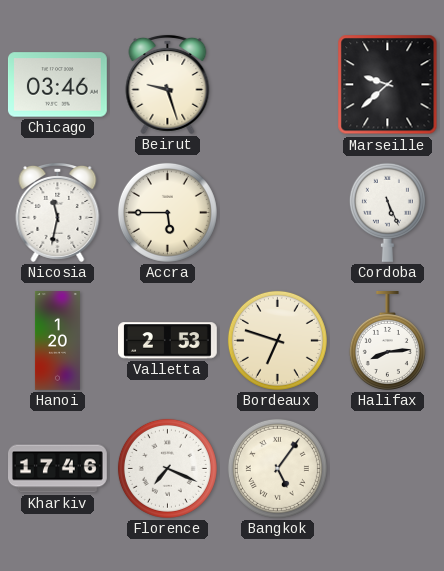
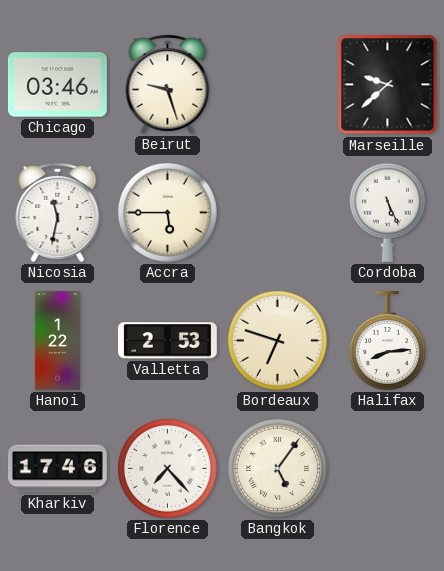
Hanoi: 1:20 -> 1:22
Florence: 7:19 -> 7:23
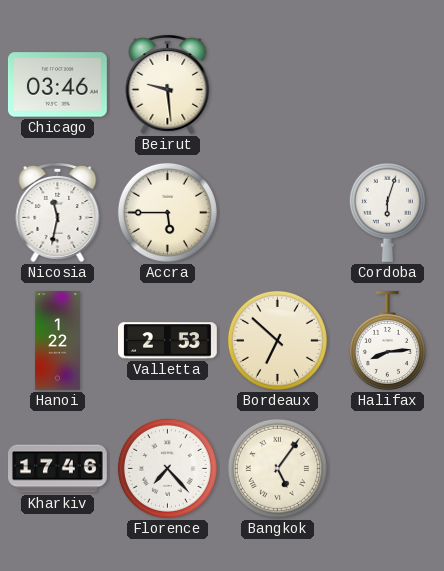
Beirut: 9:27 -> 9:29
Marseille: 9:38 -> none
Cordoba: 5:26 -> 6:03
Bordeaux: 6:48 -> 6:52
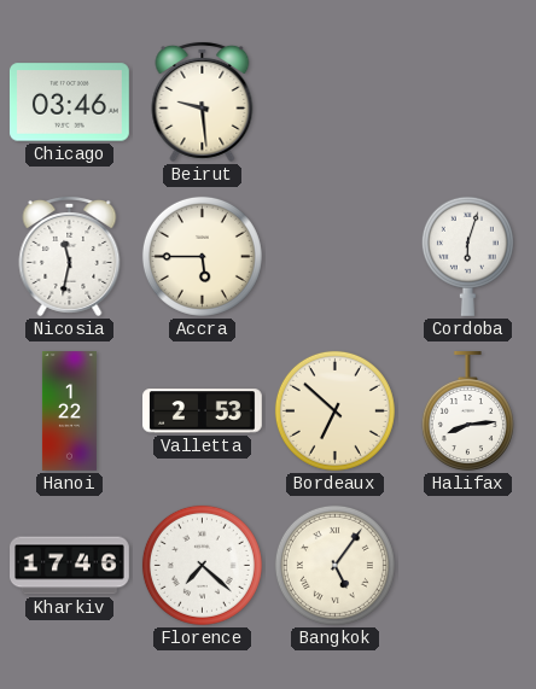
Florence: 7:23 -> 7:22
